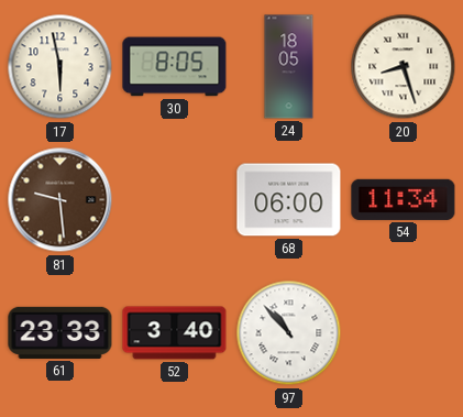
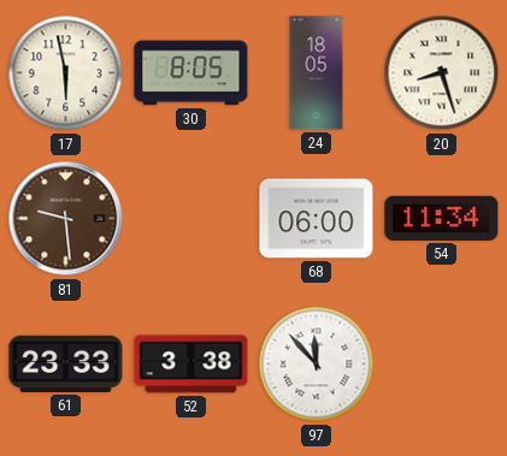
52: 3:40 -> 3:38
97: 10:53 -> 11:53
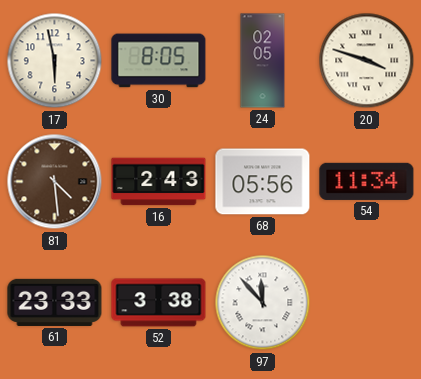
24: 18:05 -> 02:05
20: 8:27 -> 3:48
81: 9:29 -> 4:29
16: none -> 2:43
68: 06:00 -> 05:56
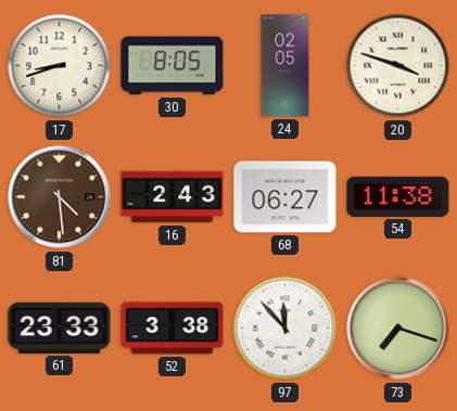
17: 5:58 -> 8:42
68: 05:56 -> 06:27
54: 11:34 -> 11:38
73: none -> 7:18
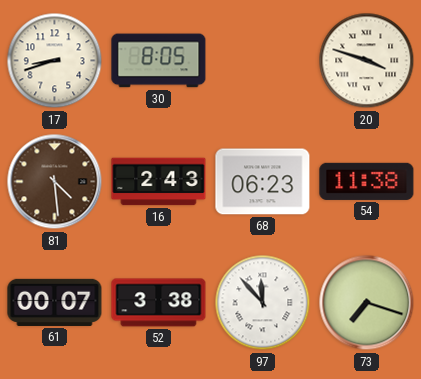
24: 02:05 -> none
68: 06:27 -> 06:23
61: 23:33 -> 00:07
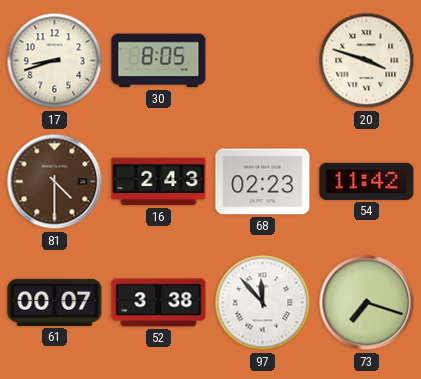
81: 4:29 -> 4:30
68: 06:23 -> 02:23
54: 11:38 -> 11:42
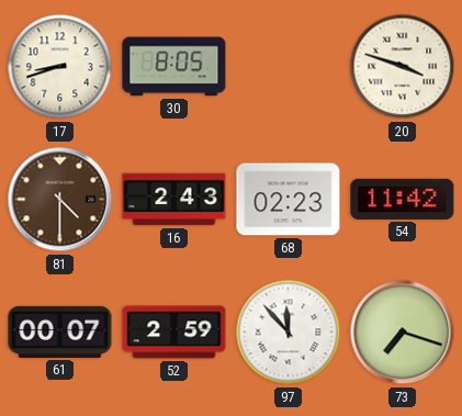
52: 3:38 -> 2:59
